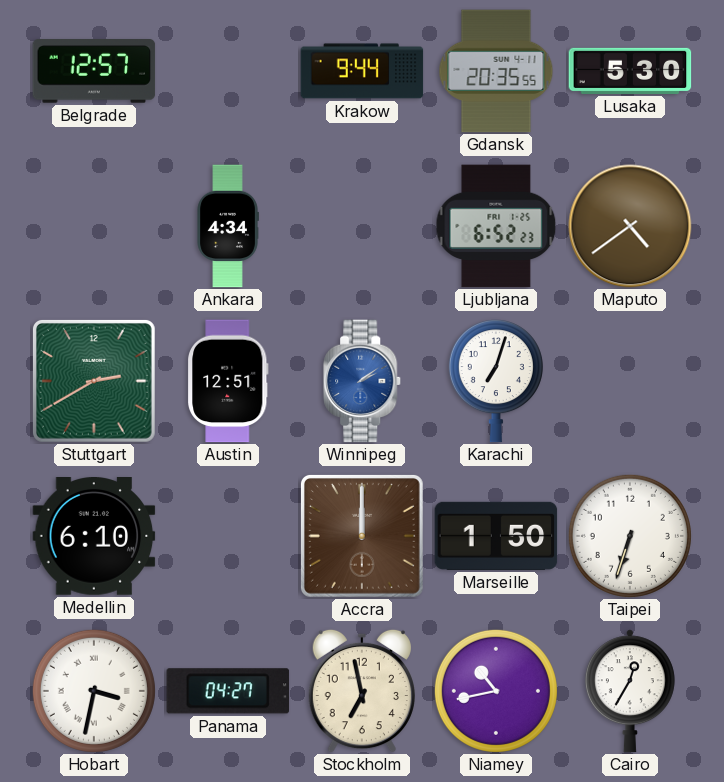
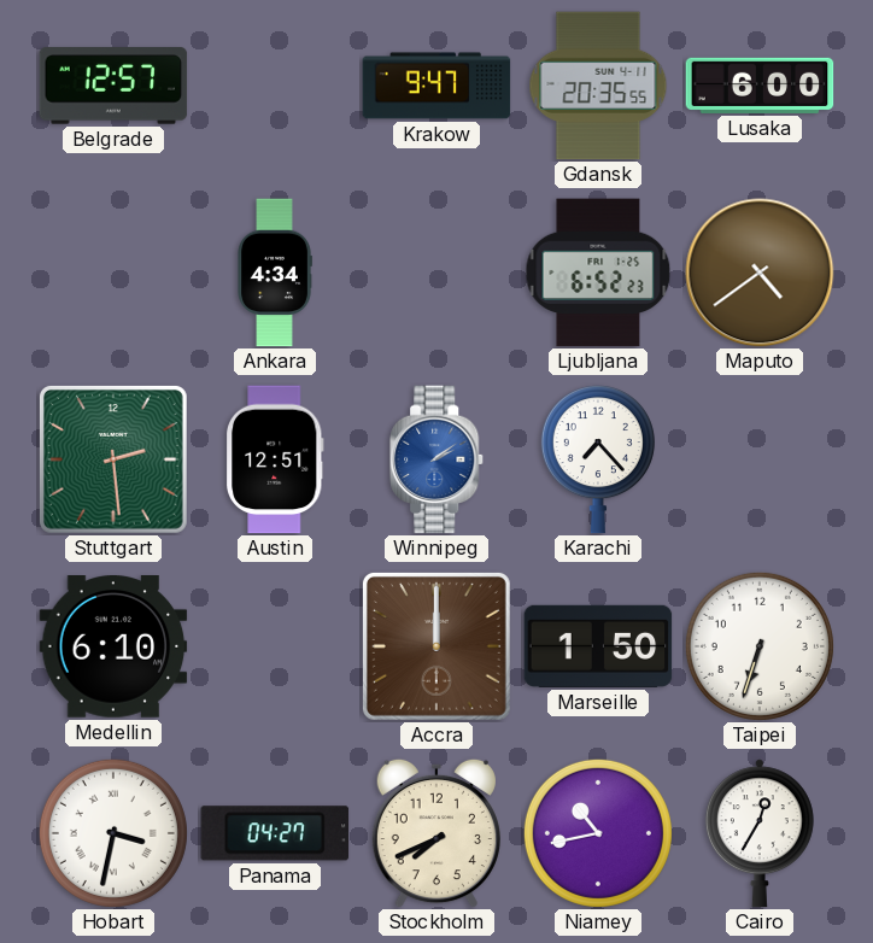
Krakow: 9:44 -> 9:47
Lusaka: 5:30 -> 6:00
Stuttgart: 2:40 -> 2:29
Karachi: 7:03 -> 7:23
Stockholm: 6:58 -> 7:41
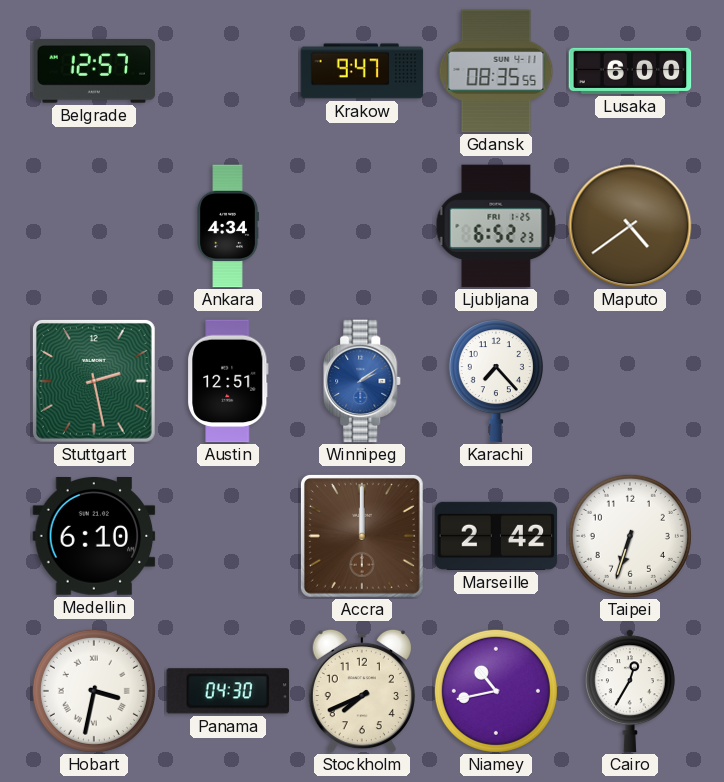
Gdansk: 20:35 -> 08:35
Stuttgart: 2:29 -> 2:28
Marseille: 1:50 -> 2:42
Panama: 04:27 -> 04:30
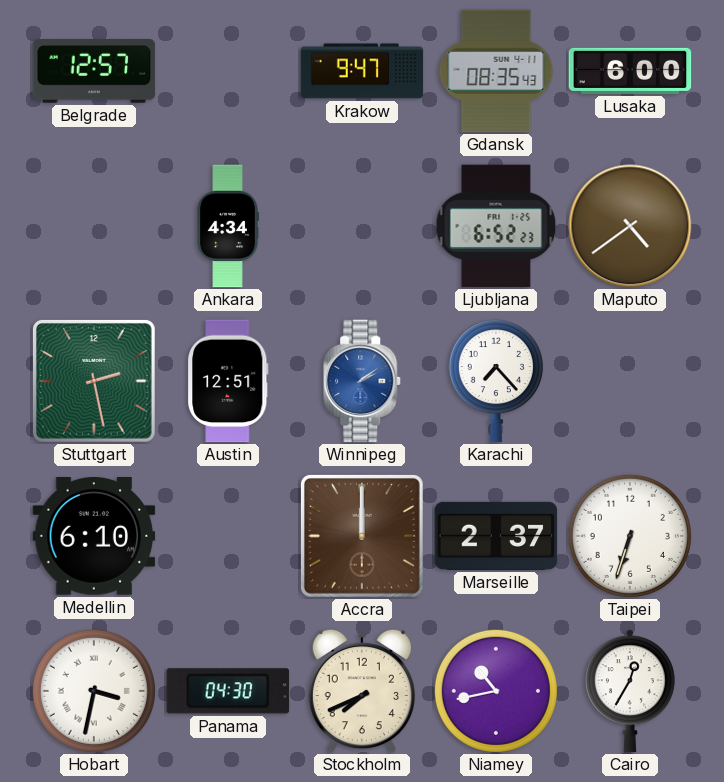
Gdansk: 08:35:55 -> 08:35:43
Marseille: 2:42 -> 2:37
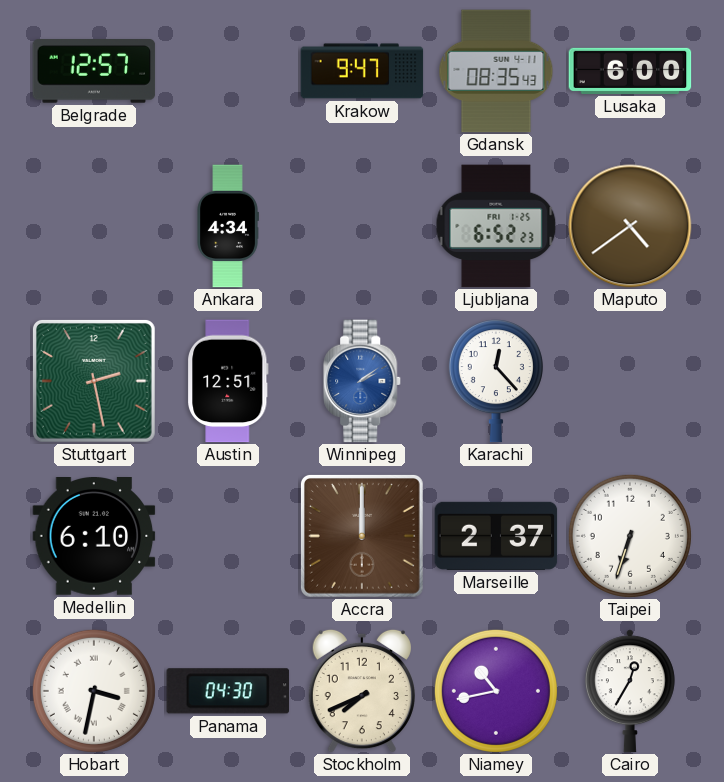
Karachi: 7:23 -> 12:23
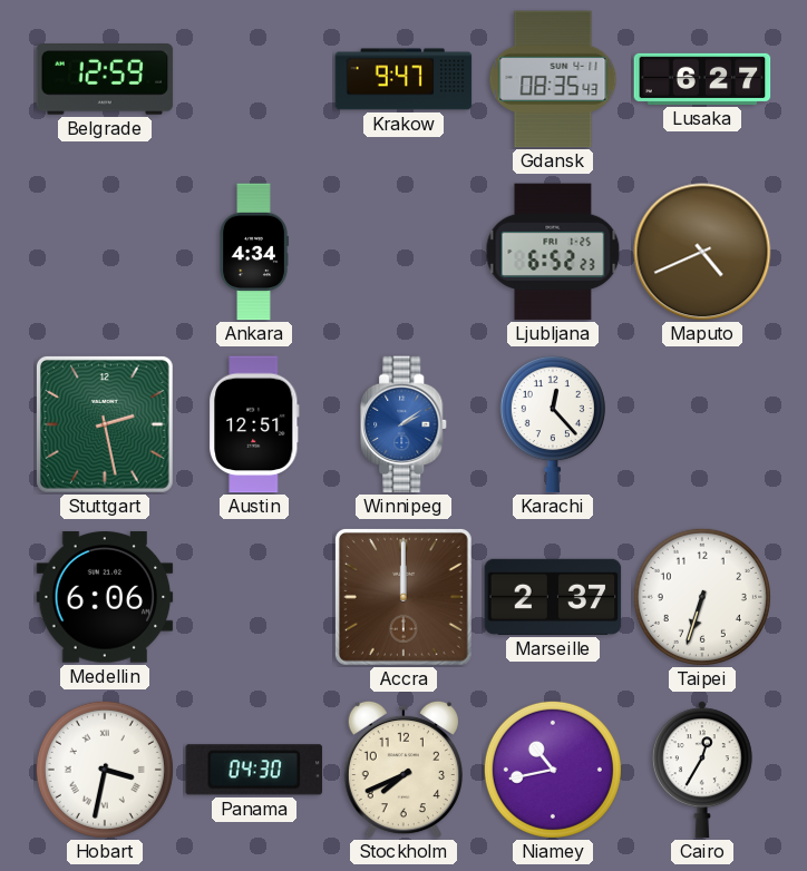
Belgrade: 12:57 -> 12:59
Lusaka: 6:00 -> 6:27
Maputo: 4:39 -> 4:41
Medellin: 6:10 -> 6:06
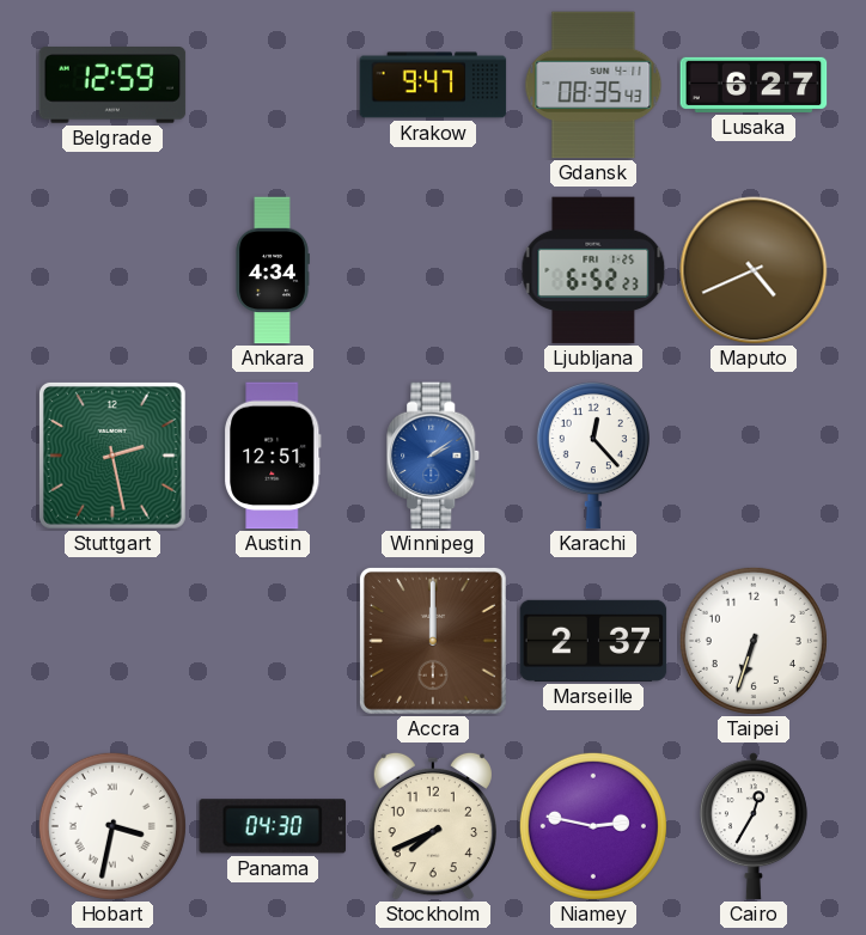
Medellin: 6:06 -> none
Niamey: 10:43 -> 2:47
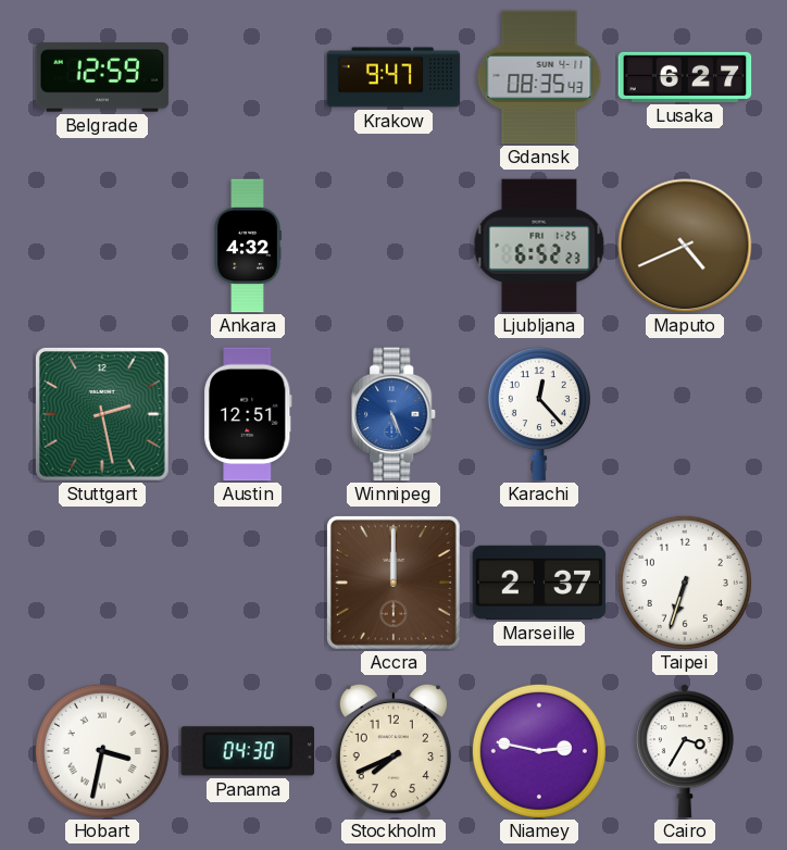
Ankara: 4:34 -> 4:32
Winnipeg: 2:09 -> 5:26
Cairo: 12:35 -> 3:35
